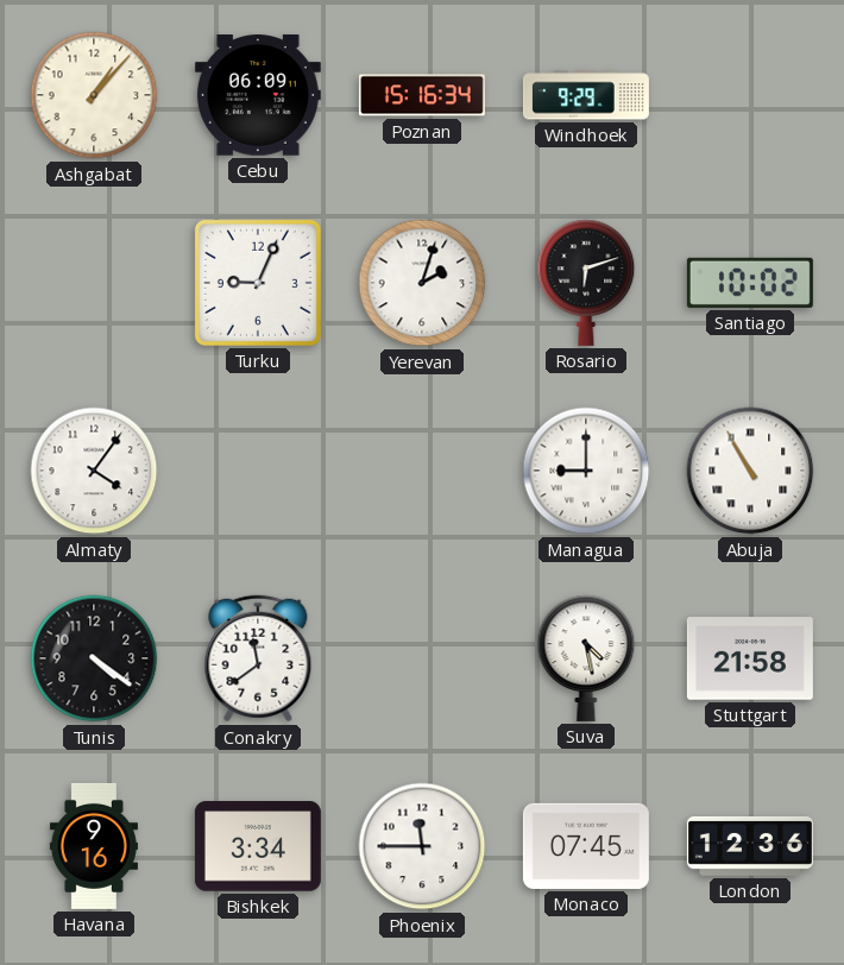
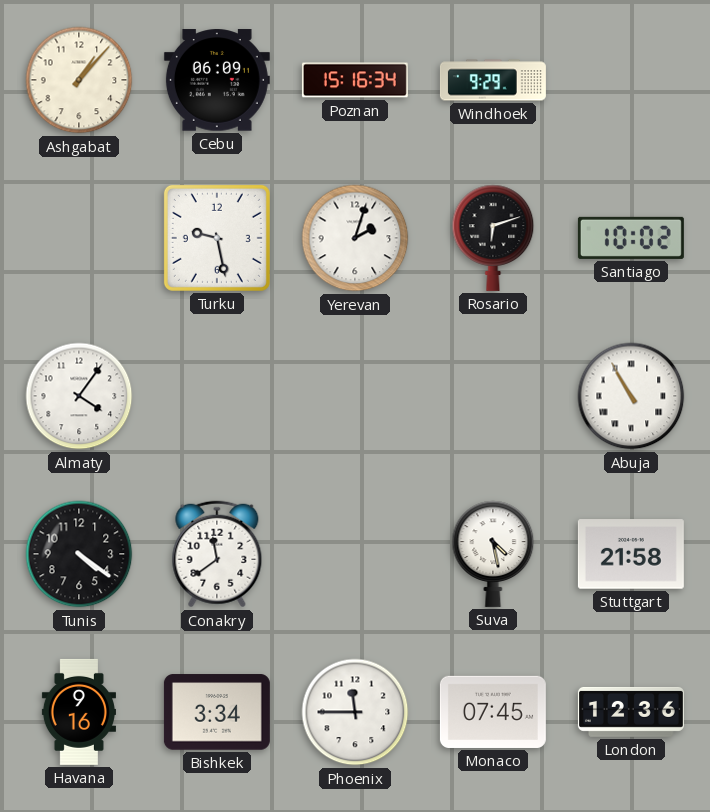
Turku: 9:04 -> 9:28
Managua: 9:00 -> none
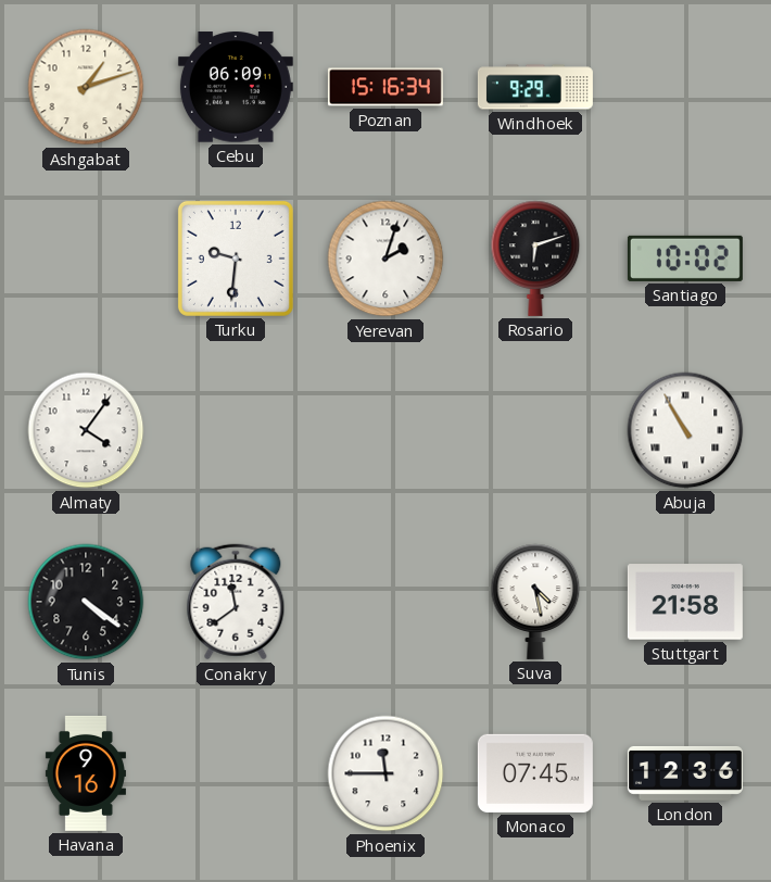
Ashgabat: 1:07 -> 1:12
Turku: 9:28 -> 9:31
Bishkek: 3:34 -> none
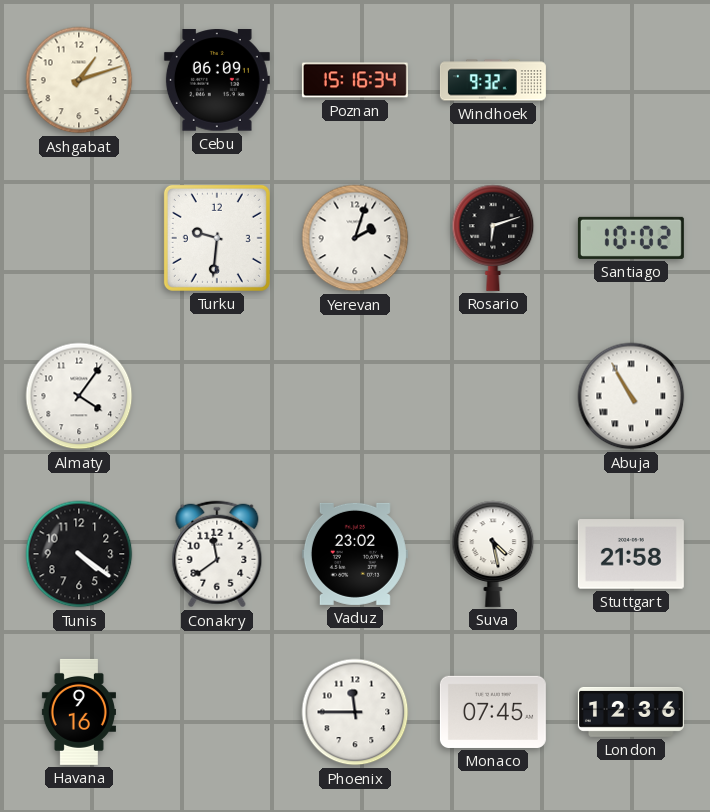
Windhoek: 9:29 -> 9:32
Vaduz: none -> 23:02
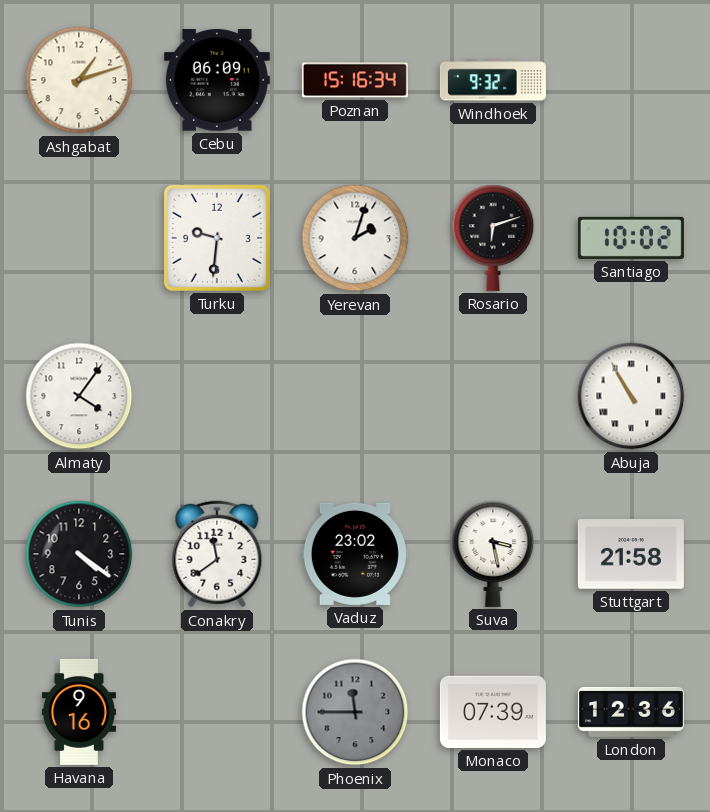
Suva: 4:28 -> 3:28
Phoenix dial: white -> grey
Monaco: 07:45 -> 07:39
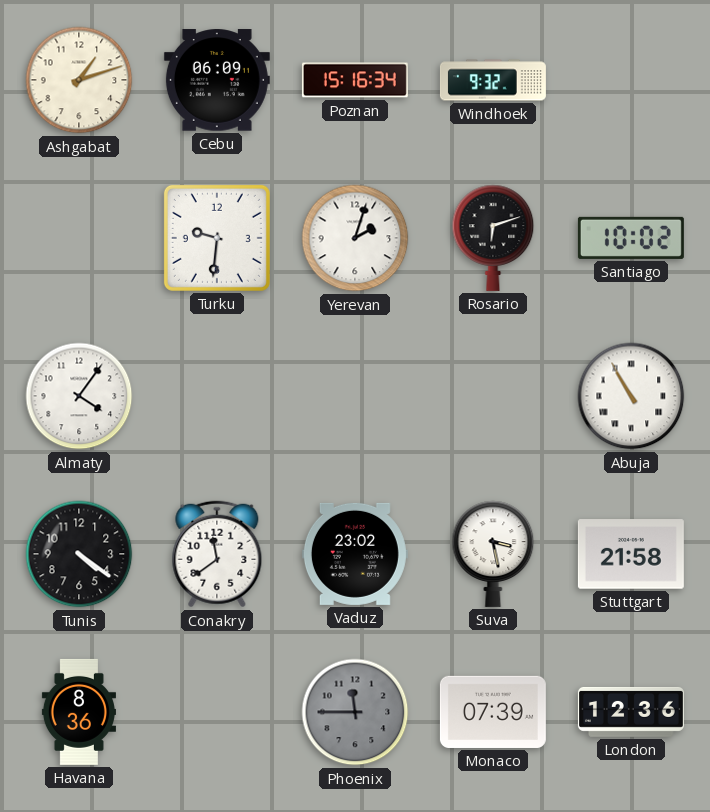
Havana: 9:16 -> 8:36
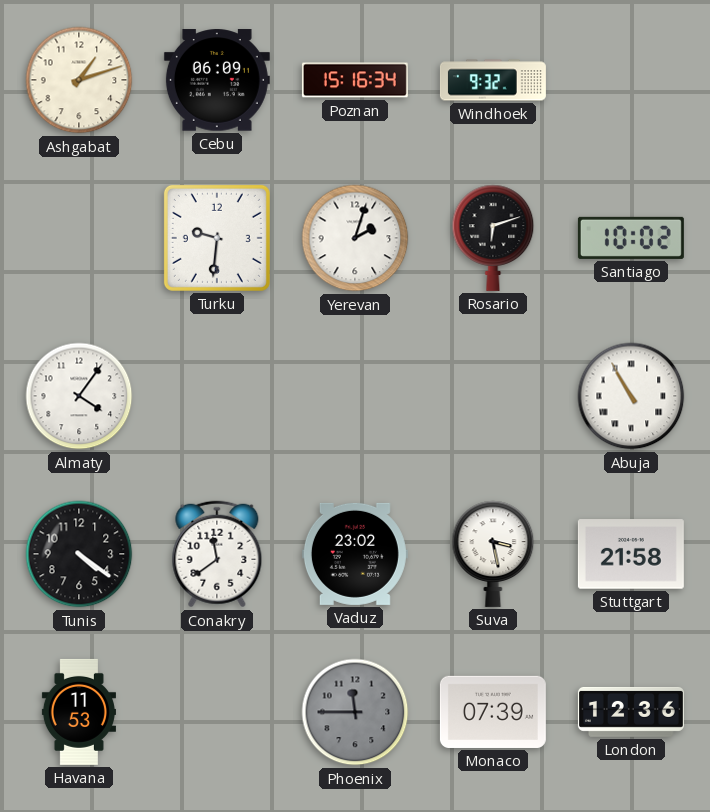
Havana: 8:36 -> 11:53
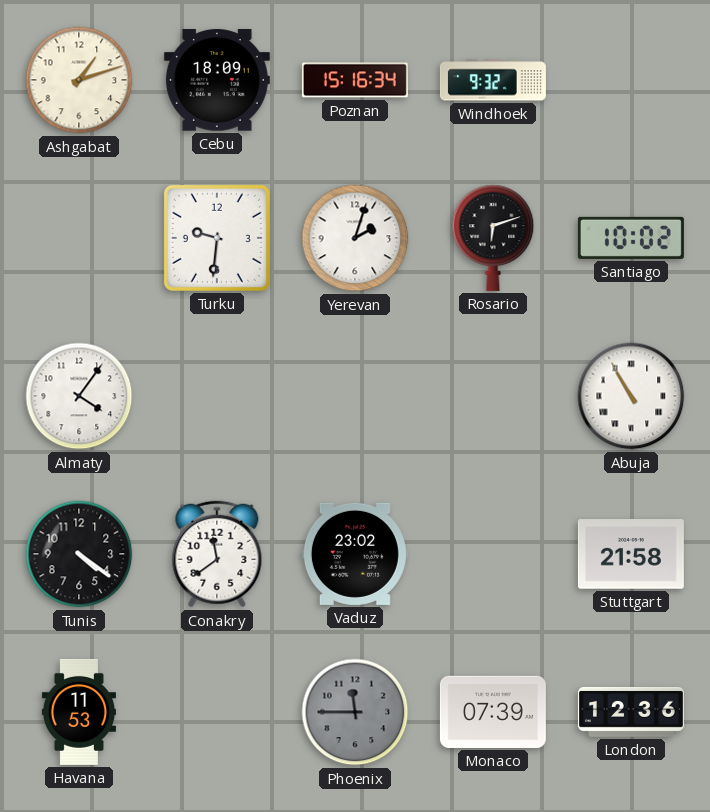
Cebu: 06:09 -> 18:09
Suva: 3:28 -> none
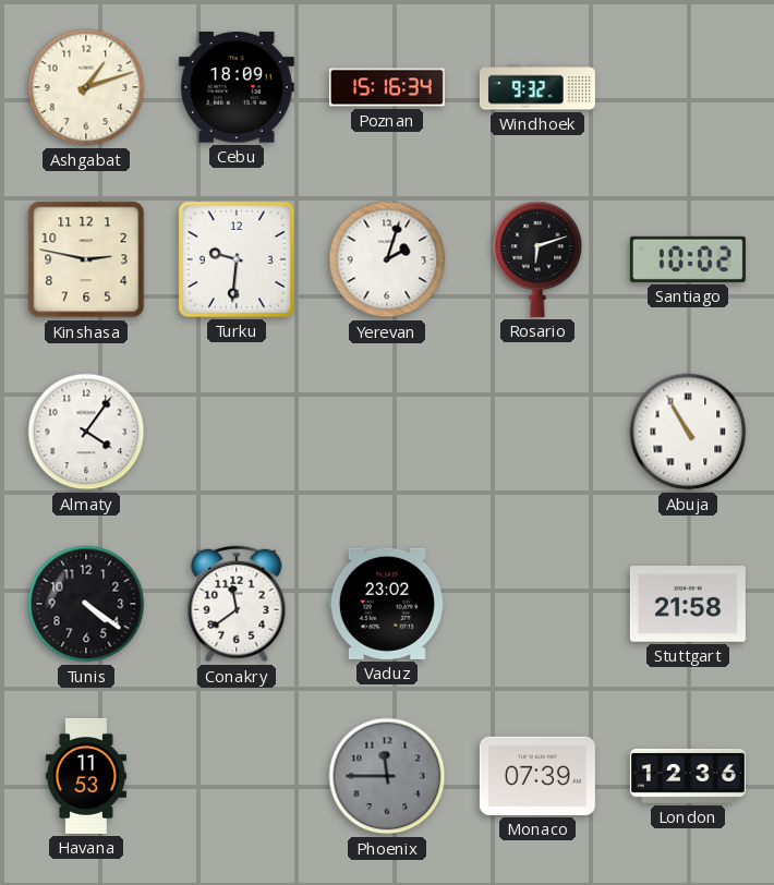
Kinshasa: none -> 2:47
